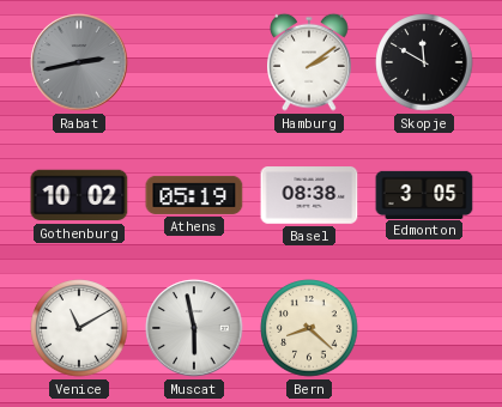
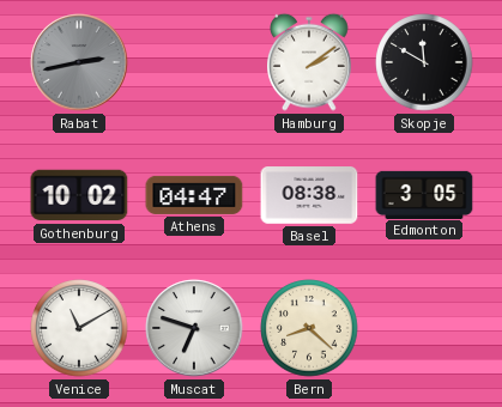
Athens: 05:19 -> 04:47
Muscat: 5:58 -> 6:48
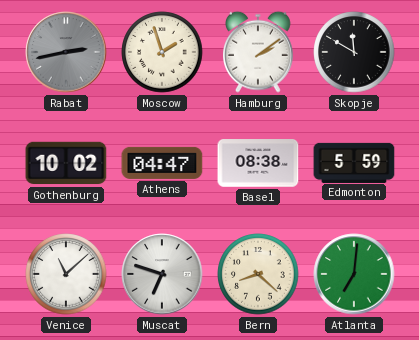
Moscow: none -> 1:57
Edmonton: 3:05 -> 5:59
Venice: 11:10 -> 11:08
Atlanta: none -> 7:01
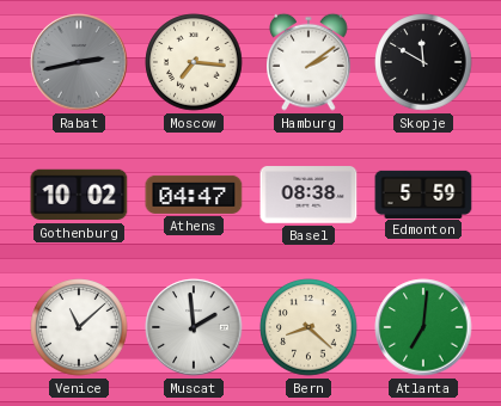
Moscow: 1:57 -> 7:16
Muscat: 6:48 -> 1:59
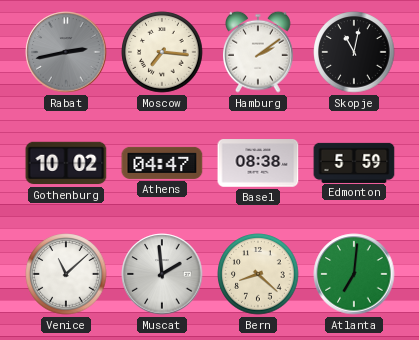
Skopje: 11:50 -> 11:02
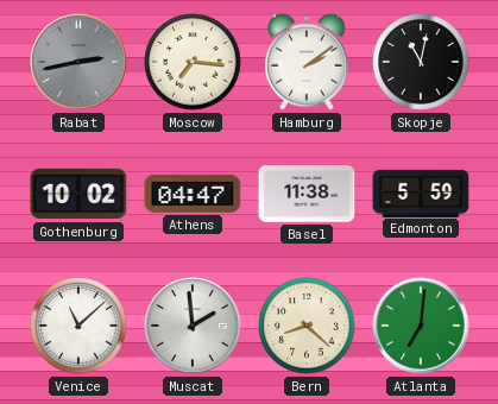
Basel: 08:38 -> 11:38
